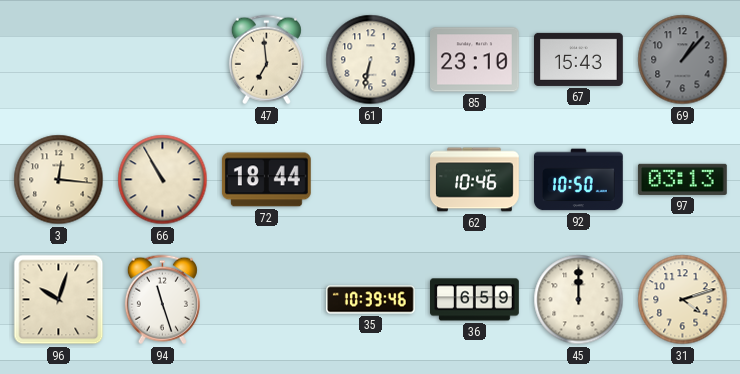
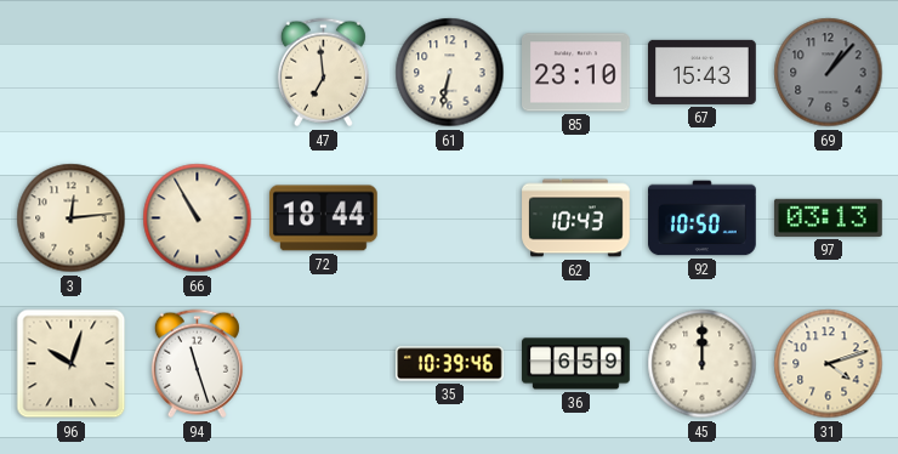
3: 12:16 -> 12:14
62: 10:46 -> 10:43
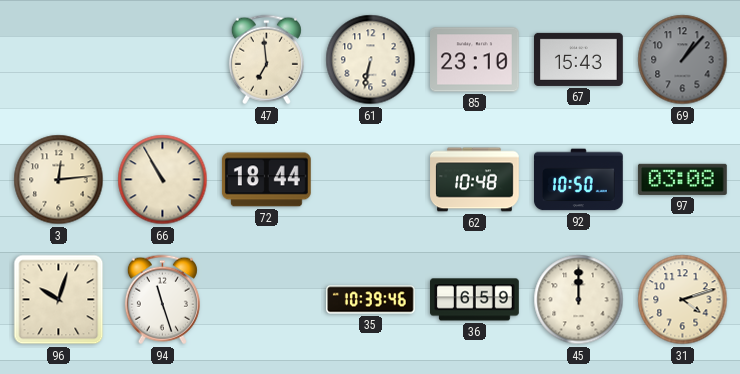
62: 10:43 -> 10:48
97: 03:13 -> 03:08
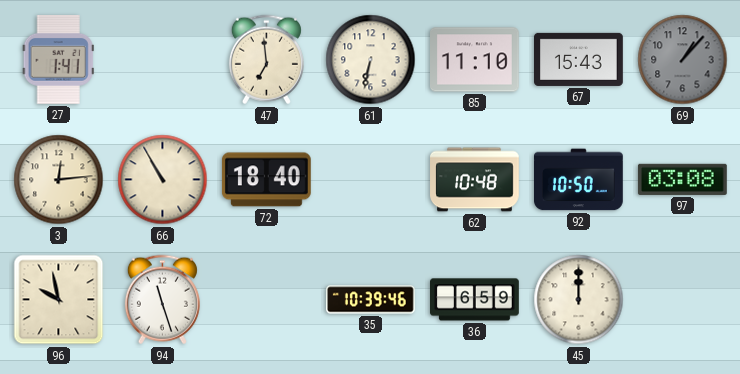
27: none -> 1:41
85: 23:10 -> 11:10
72: 18:44 -> 18:40
96: 10:03 -> 9:58
31: 4:12 -> none
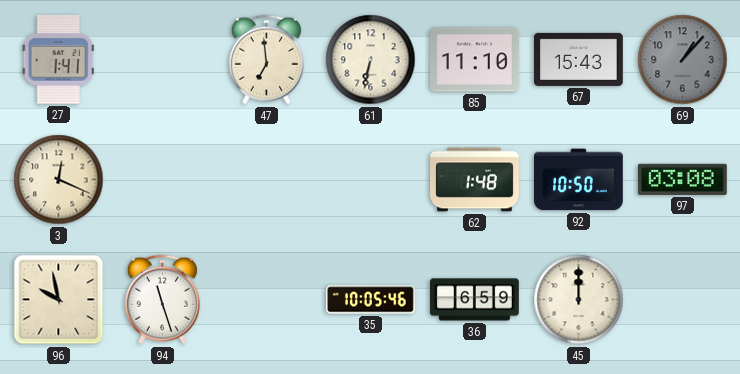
3: 12:14 -> 12:19
66: 10:55 -> none
72: 18:40 -> none
62: 10:48 -> 1:48
35: 10:39 -> 10:05
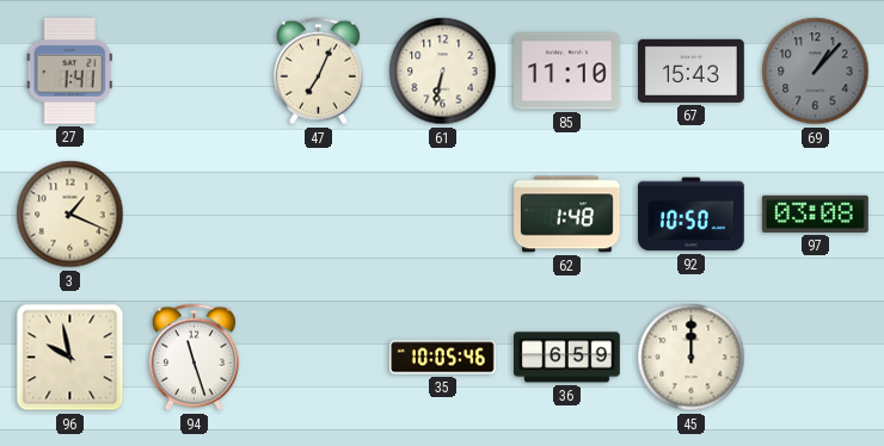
47: 6:59 -> 7:04
3: 12:19 -> 1:19
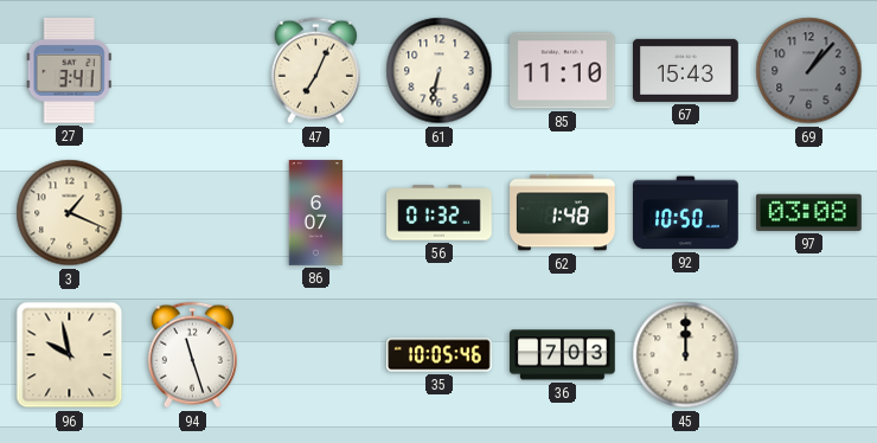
27: 1:41 -> 3:41
86: none -> 6:07
56: none -> 01:32
36: 6:59 -> 7:03
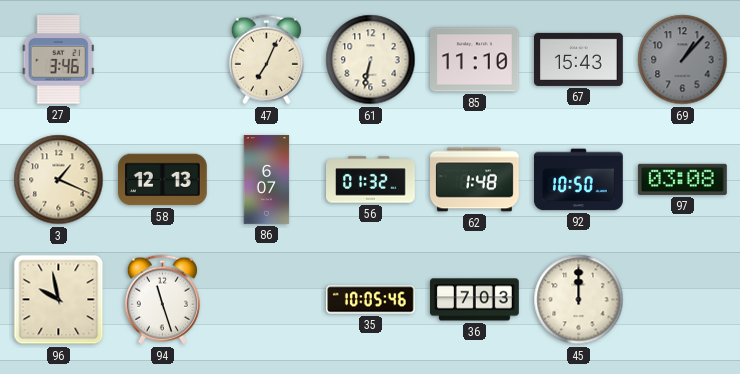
27: 3:41 -> 3:46
58: none -> 12:13
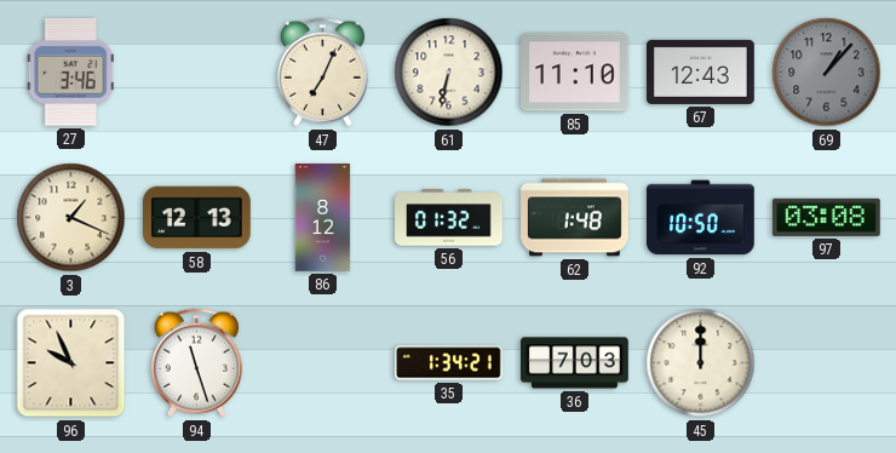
67: 15:43 -> 12:43
86: 6:07 -> 8:12
96: 9:58 -> 9:56
35: 10:05 -> 1:34
